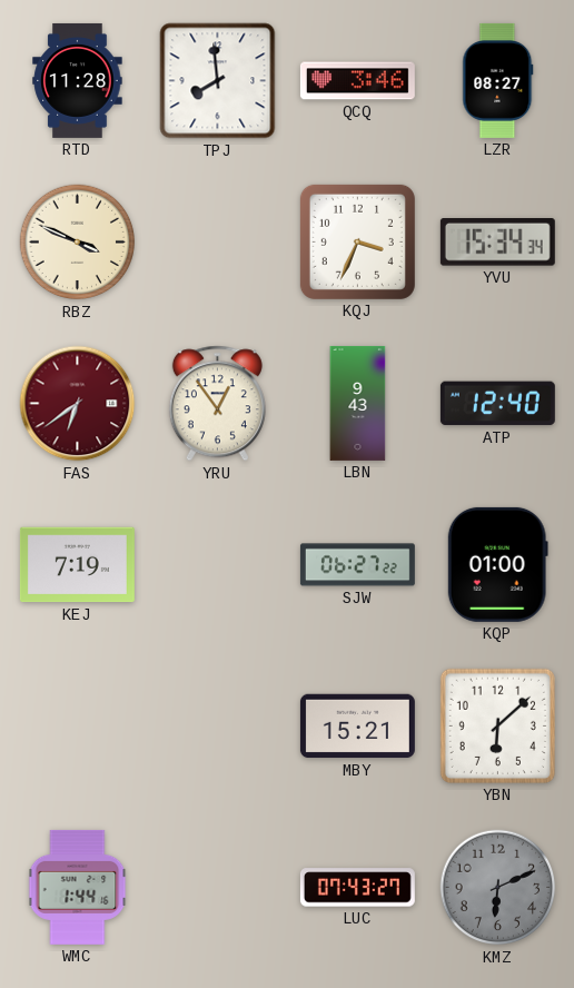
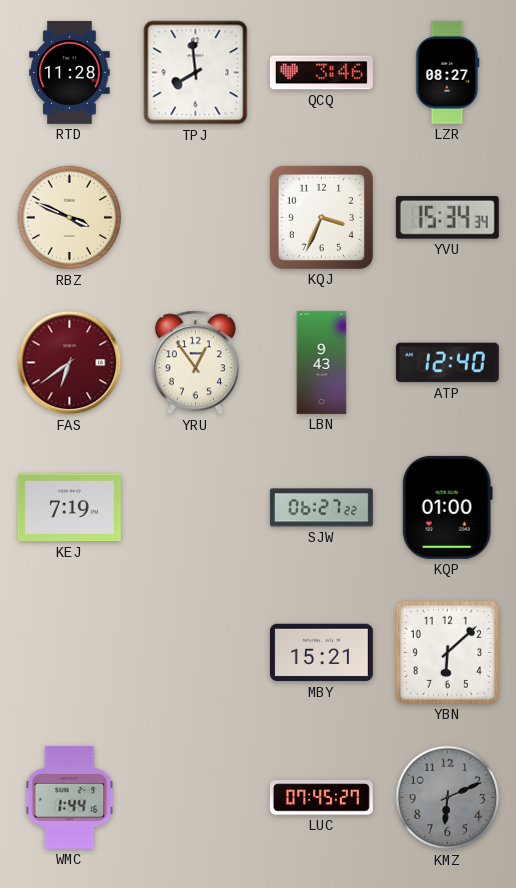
LUC: 07:43 -> 07:45
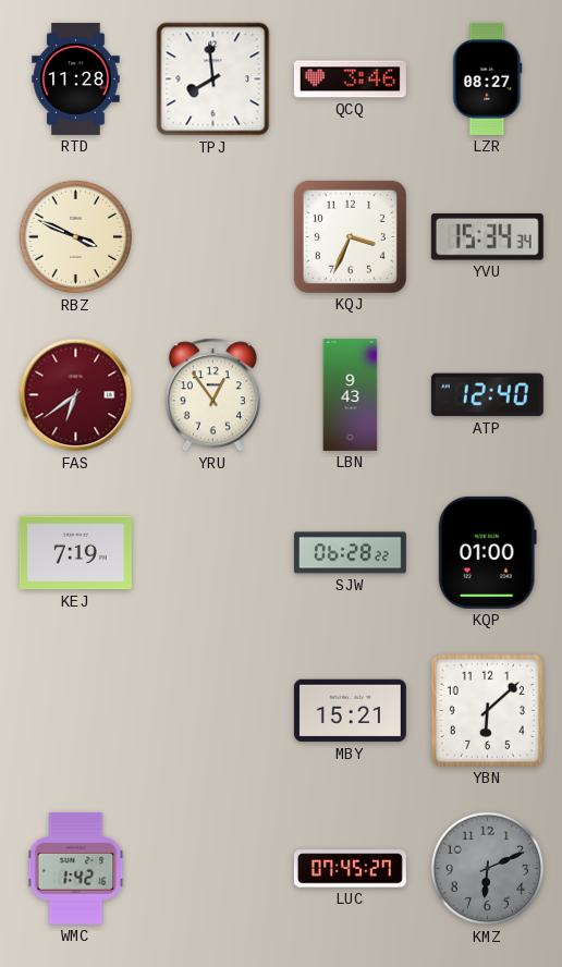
SJW: 06:27 -> 06:28
WMC: 1:44 -> 1:42
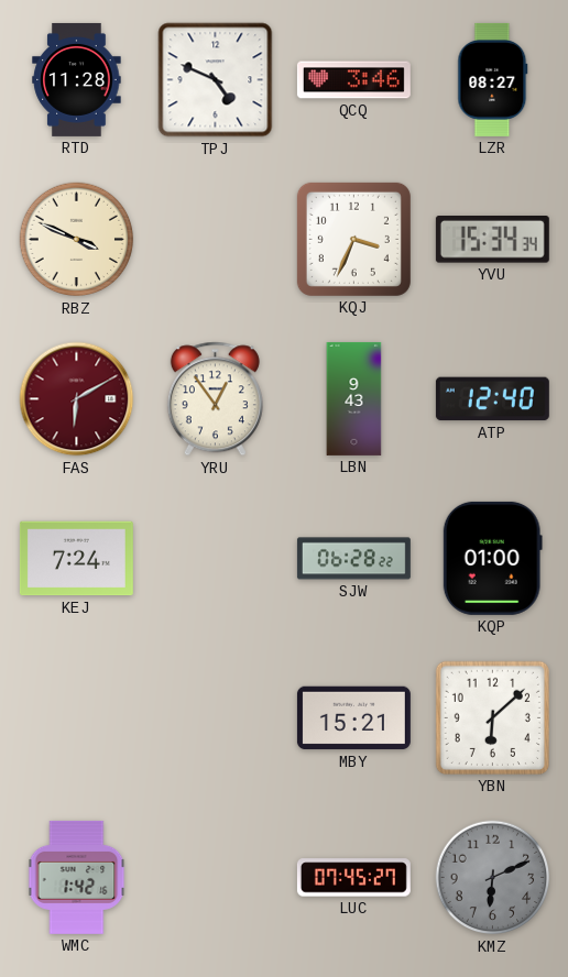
TPJ: 7:59 -> 4:49
FAS: 6:39 -> 6:10
KEJ: 7:19 -> 7:24
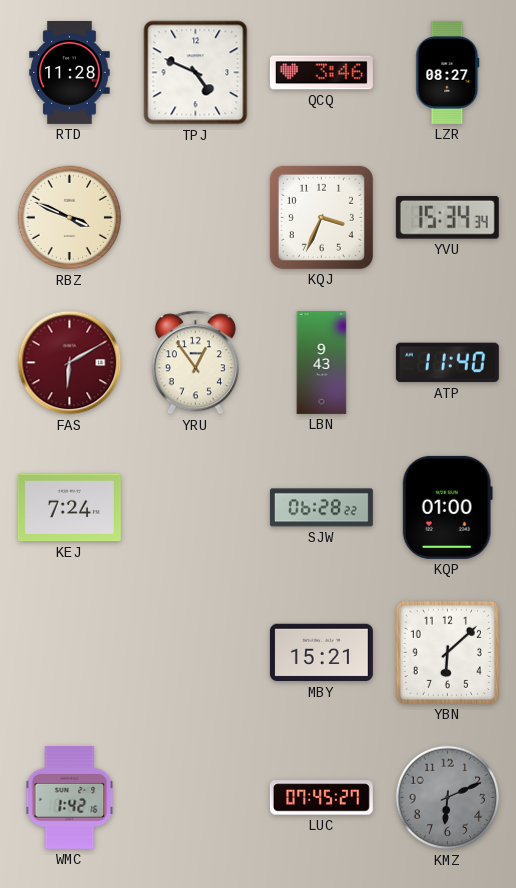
ATP: 12:40 -> 11:40
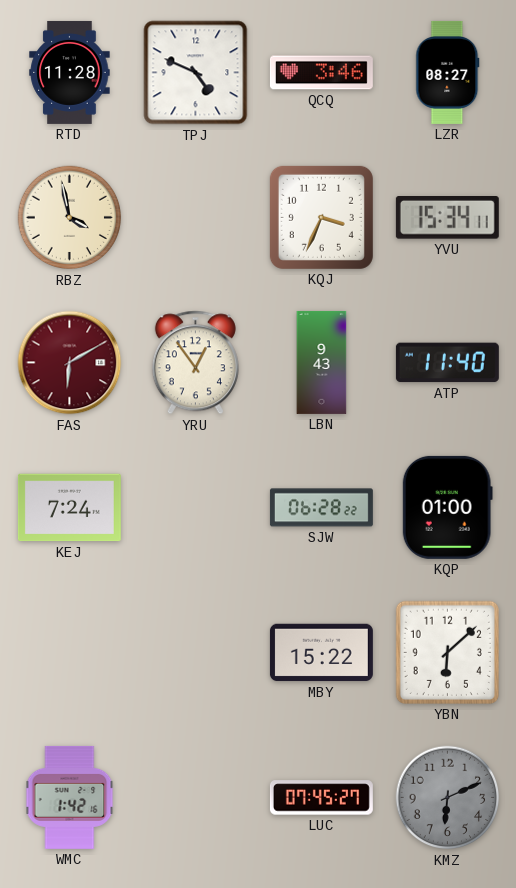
RBZ: 3:49 -> 3:58
YVU: 15:34:34 -> 15:34:11
MBY: 15:21 -> 15:22
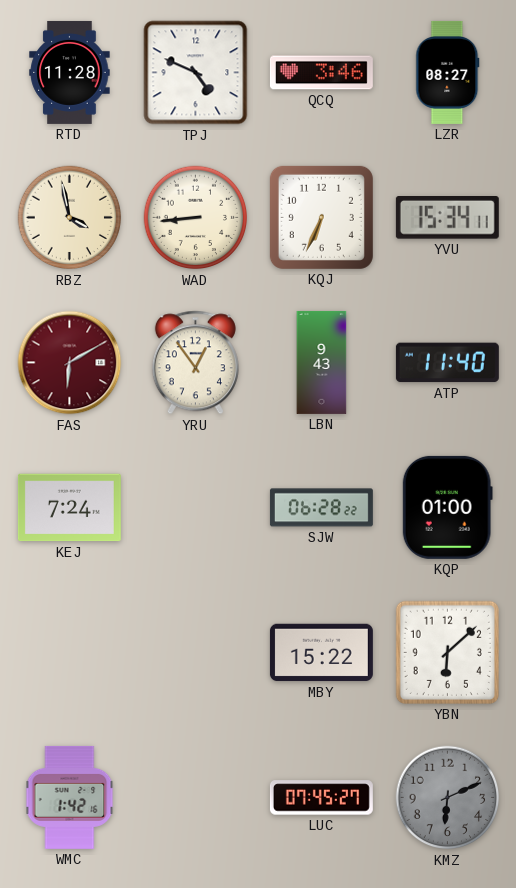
WAD: none -> 8:44
KQJ: 3:34 -> 6:34
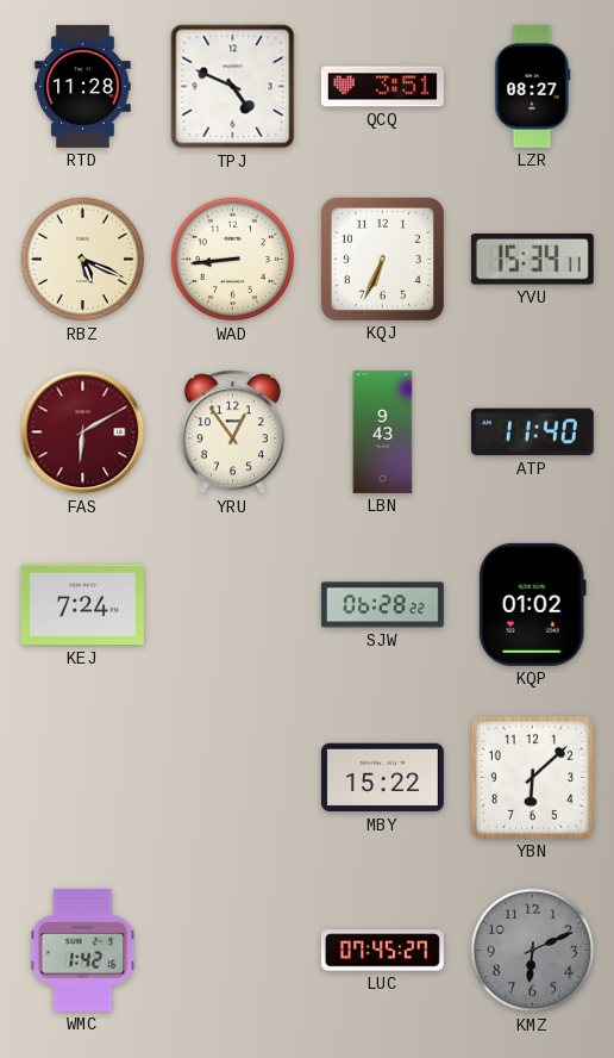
QCQ: 3:46 -> 3:51
RBZ: 3:58 -> 5:19
KQP: 01:00 -> 01:02
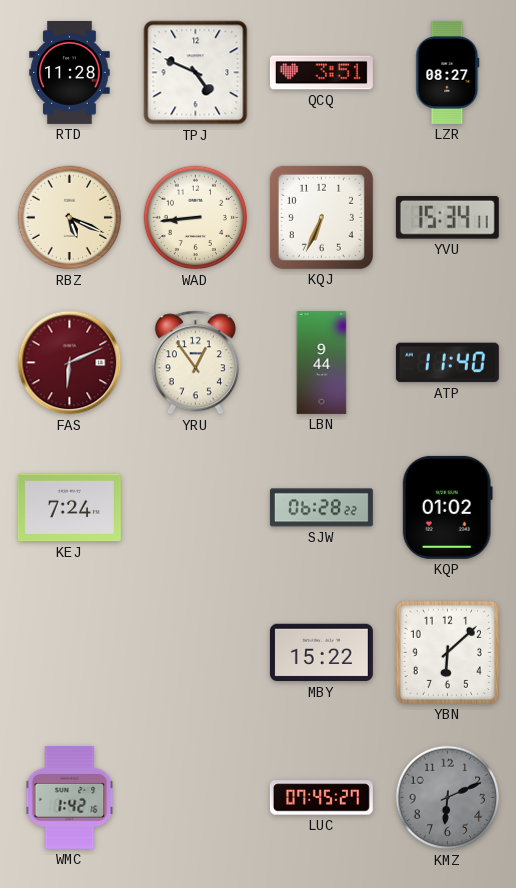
FAS: 6:10 -> 6:11
LBN: 9:43 -> 9:44
